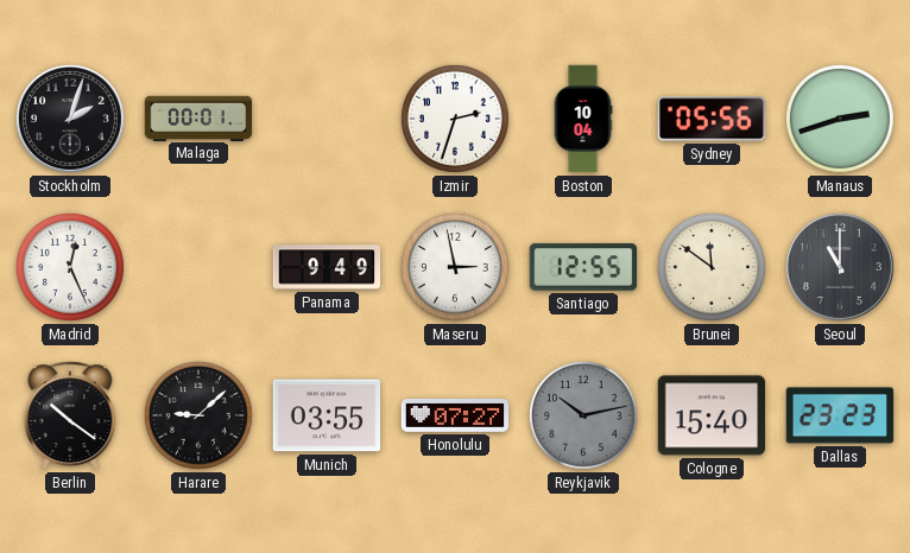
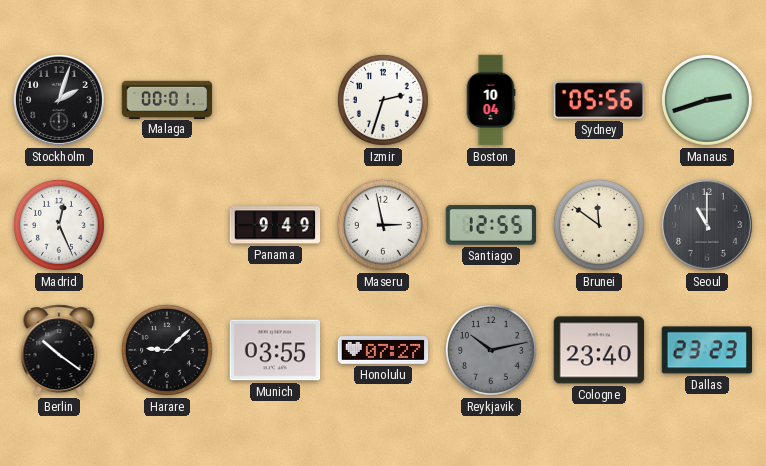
Cologne: 15:40 -> 23:40
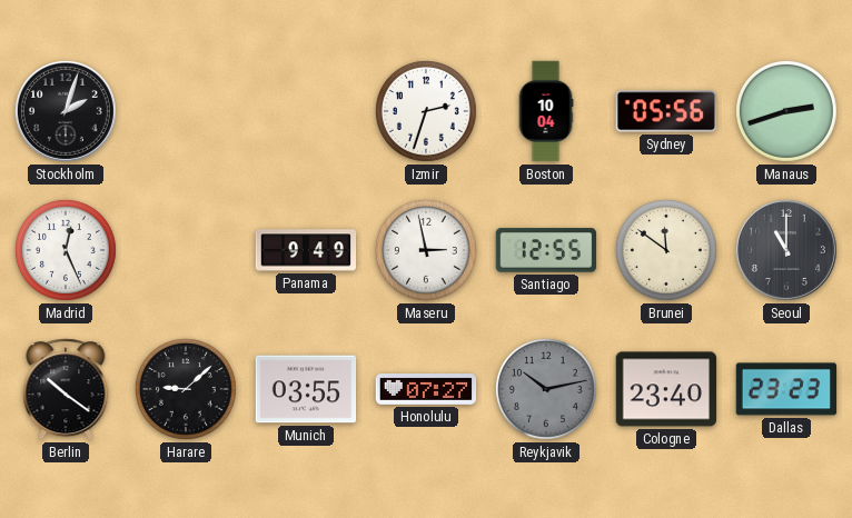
Malaga: 00:01 -> none
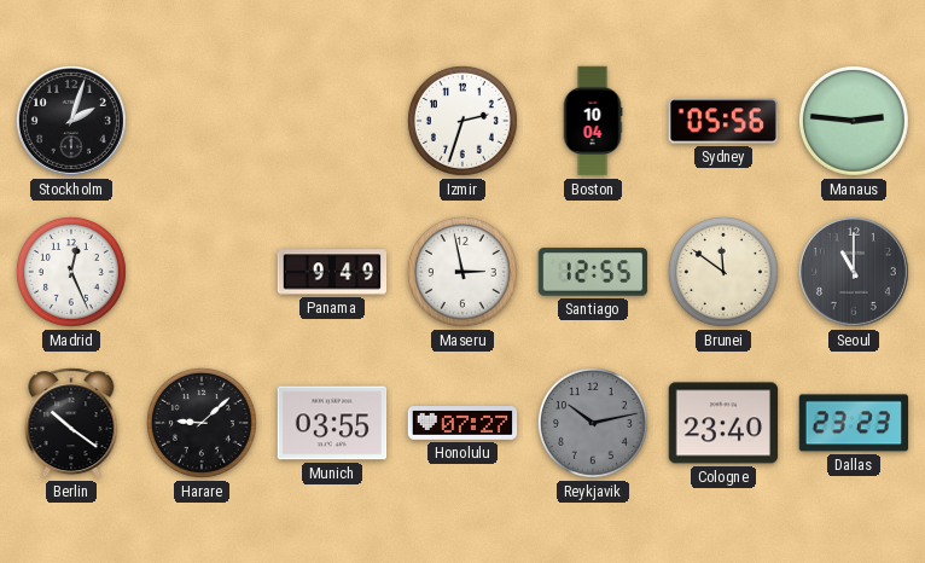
Manaus: 2:42 -> 2:46
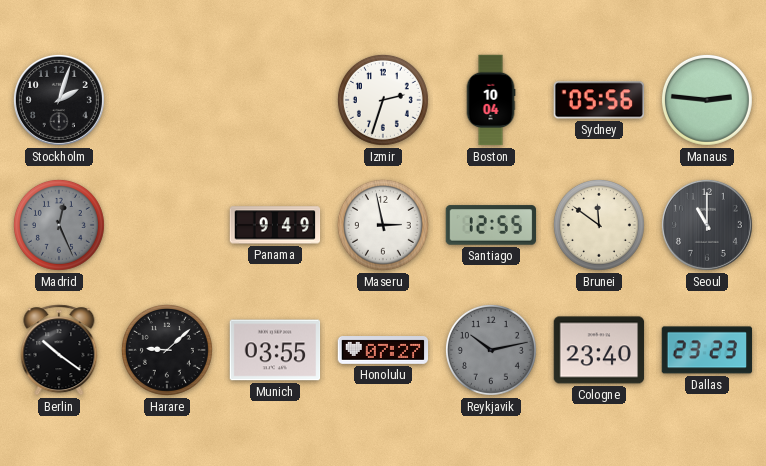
Madrid dial: white -> grey
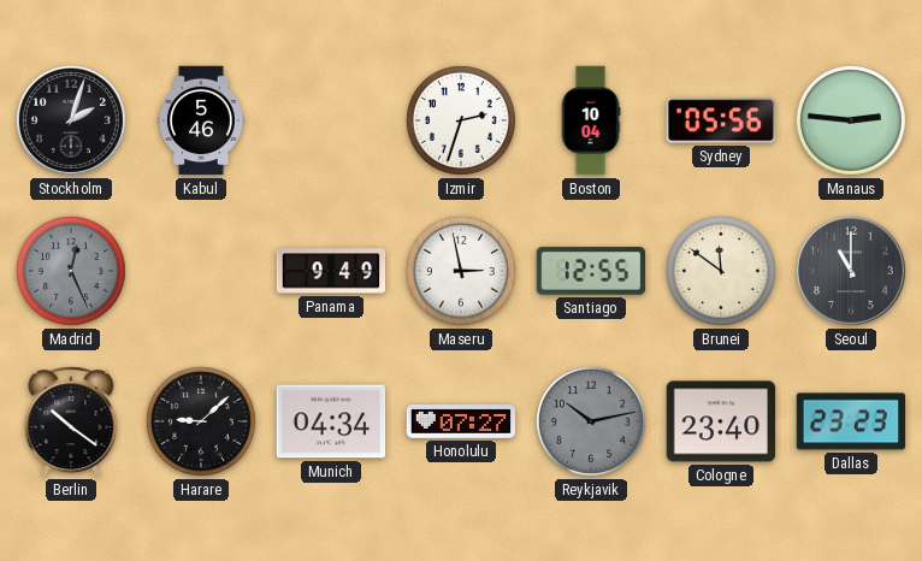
Kabul: none -> 5:46
Munich: 03:55 -> 04:34
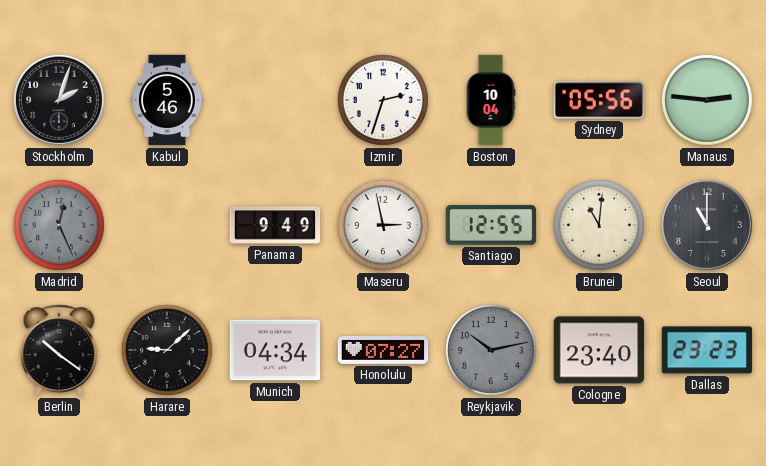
Brunei: 11:51 -> 11:01
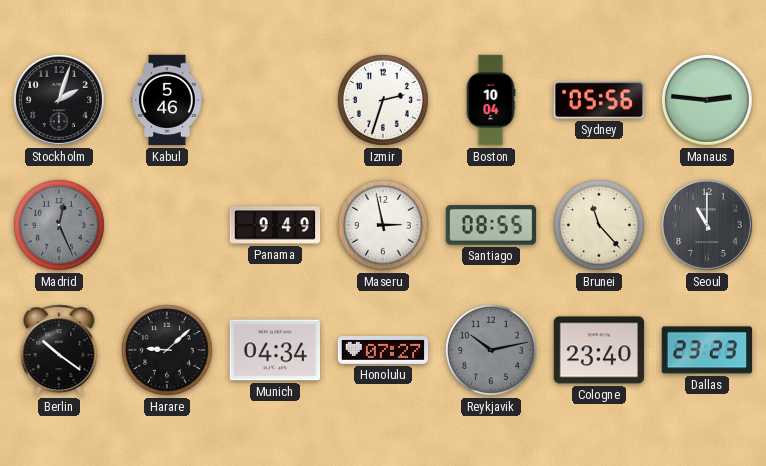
Santiago: 12:55 -> 08:55
Brunei: 11:01 -> 11:23
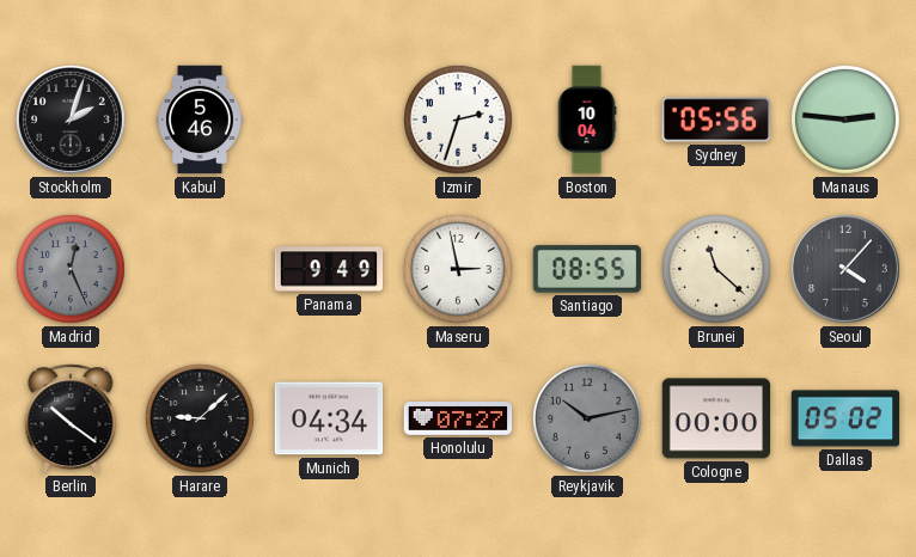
Brunei: 11:23 -> 11:22
Seoul: 11:00 -> 4:07
Cologne: 23:40 -> 00:00
Dallas: 23:23 -> 05:02
